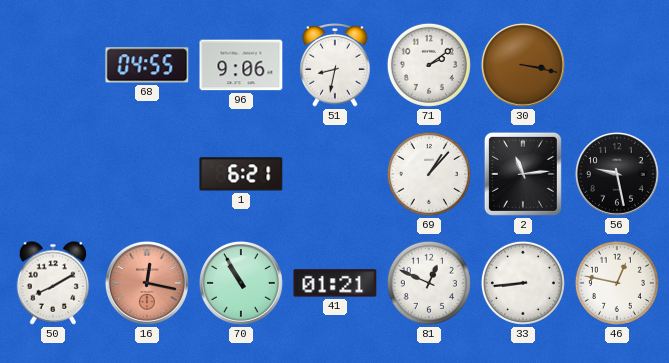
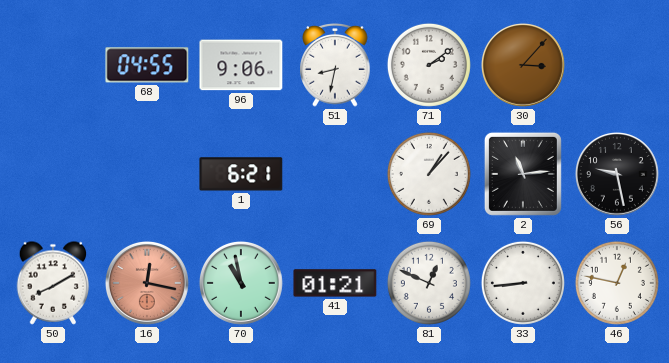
30: 3:17 -> 3:07
70: 10:55 -> 10:58
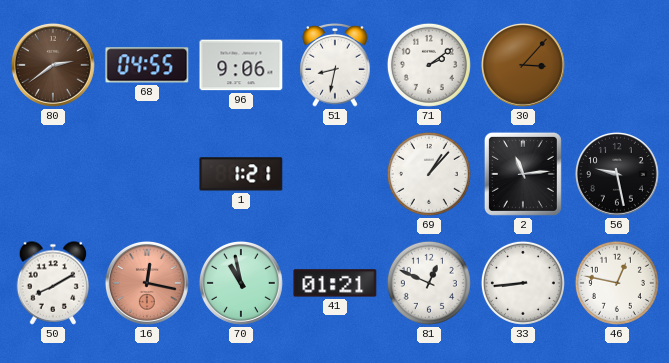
80: none -> 2:39
1: 6:21 -> 1:21
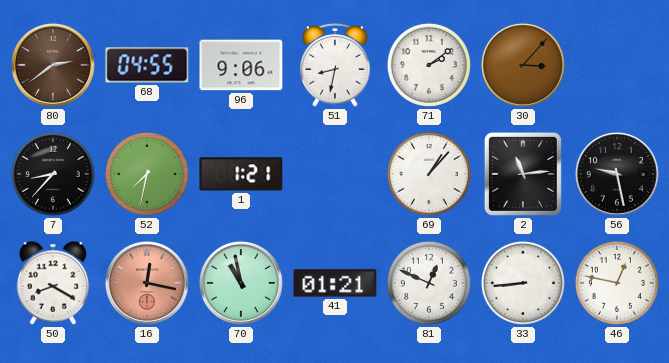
7: none -> 8:37
52: none -> 7:32
50: 8:10 -> 8:20
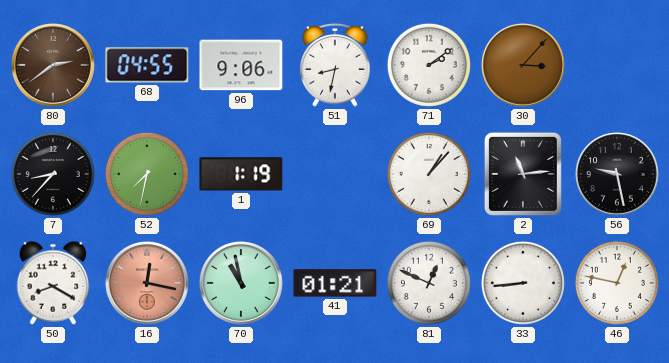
1: 1:21 -> 1:19
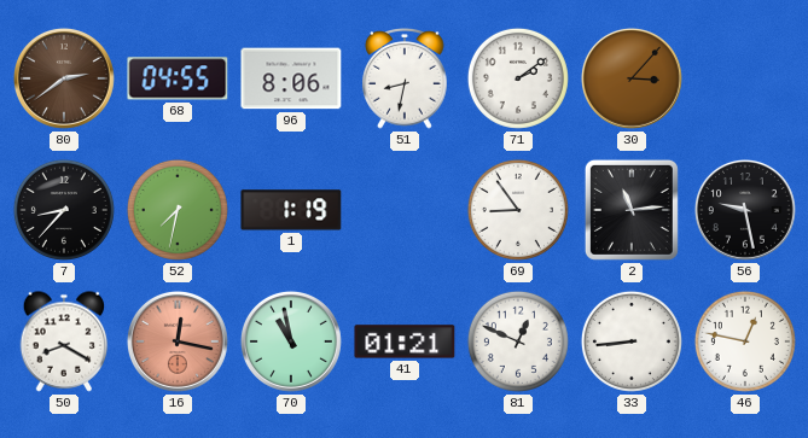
96: 9:06 -> 8:06
69: 1:07 -> 8:54
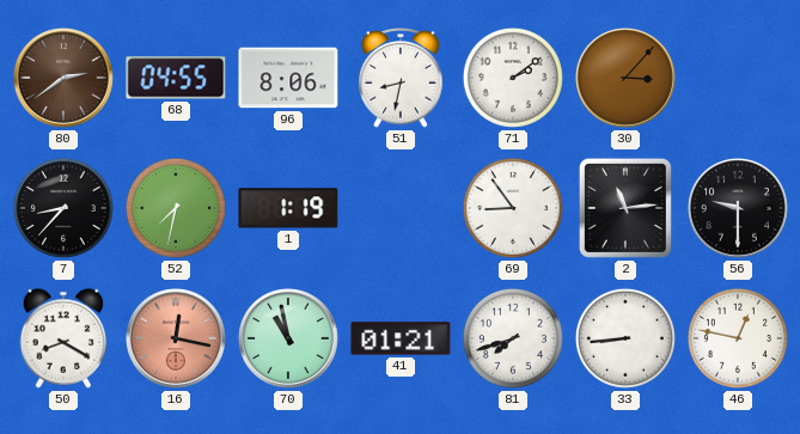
56: 9:28 -> 9:30
81: 12:49 -> 7:42
